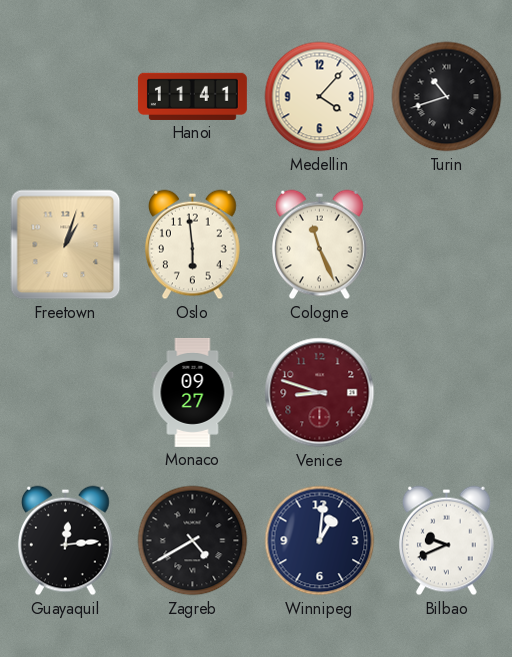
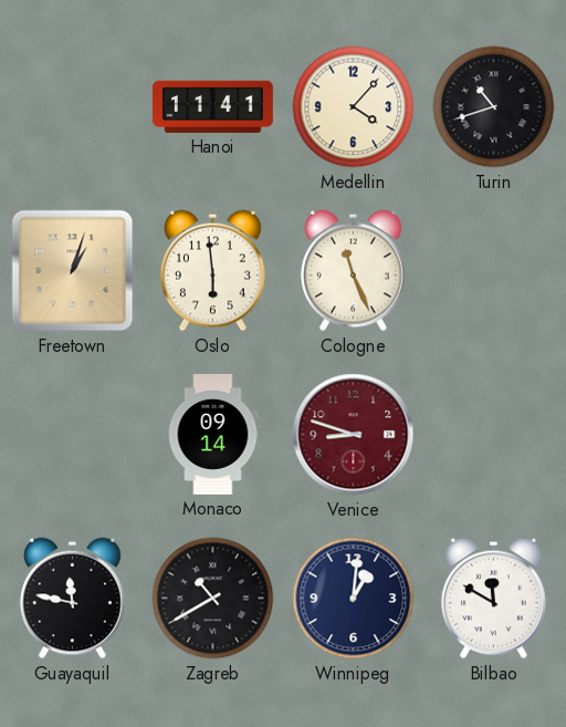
Monaco: 09:27 -> 09:14
Guayaquil: 12:14 -> 11:47
Zagreb: 4:40 -> 10:40
Bilbao: 9:41 -> 11:50
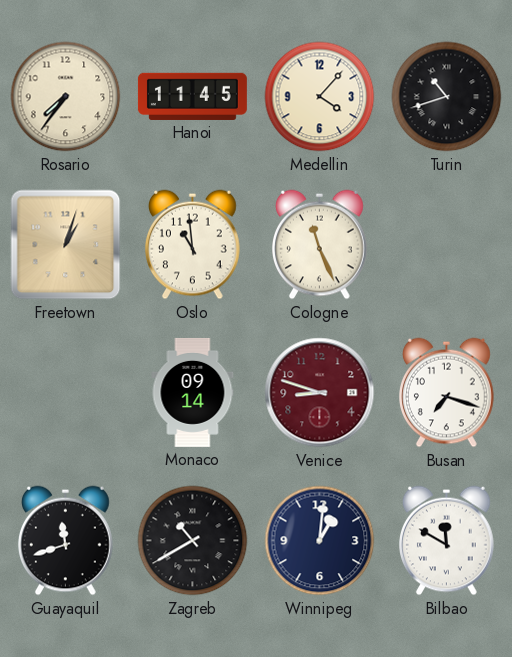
Rosario: none -> 7:36
Hanoi: 11:41 -> 11:45
Oslo: 5:59 -> 10:59
Busan: none -> 7:18
Guayaquil: 11:47 -> 11:42
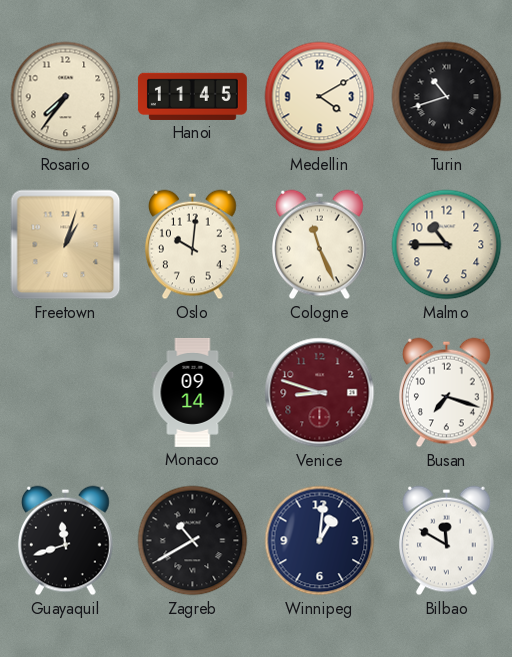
Medellin: 4:07 -> 4:10
Oslo: 10:59 -> 10:01
Malmo: none -> 10:45
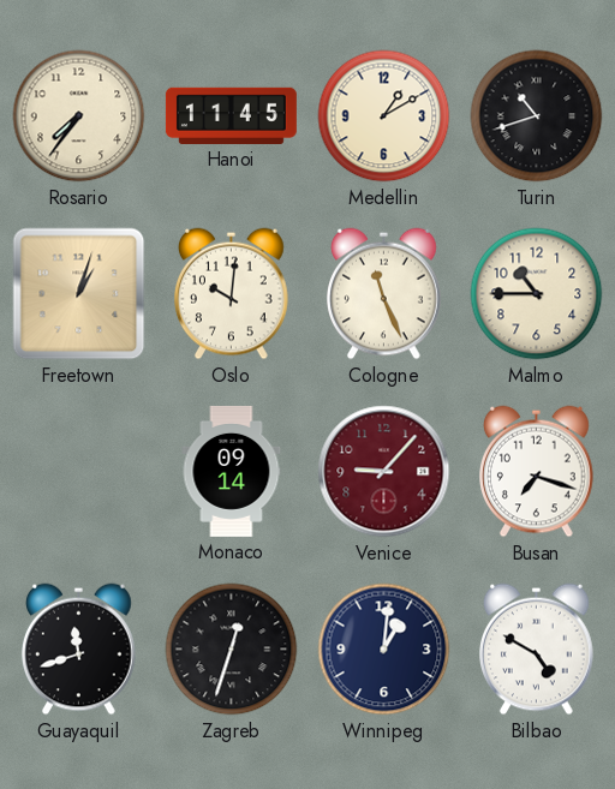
Medellin: 4:10 -> 1:10
Venice: 8:48 -> 9:07
Zagreb: 10:40 -> 12:33
Bilbao: 11:50 -> 4:50
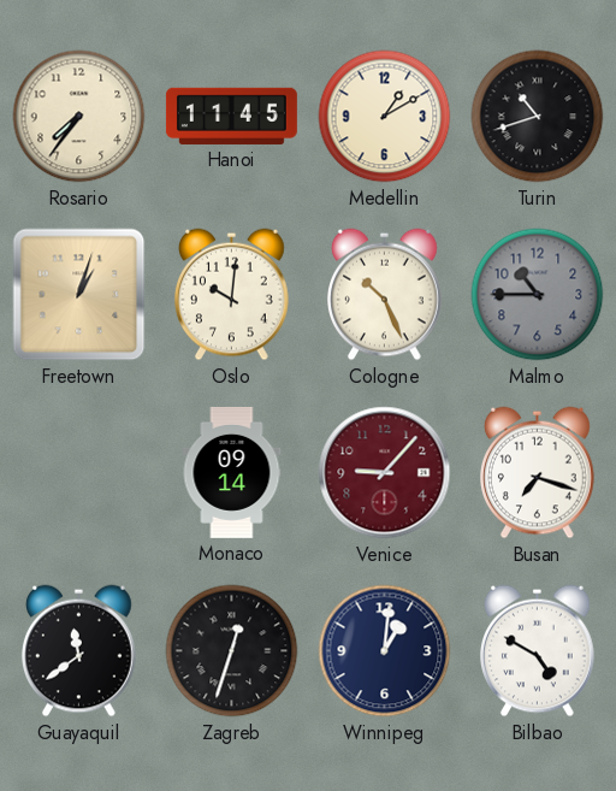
Cologne: 11:26 -> 10:26
Malmo dial: cream -> grey
Guayaquil: 11:42 -> 11:39
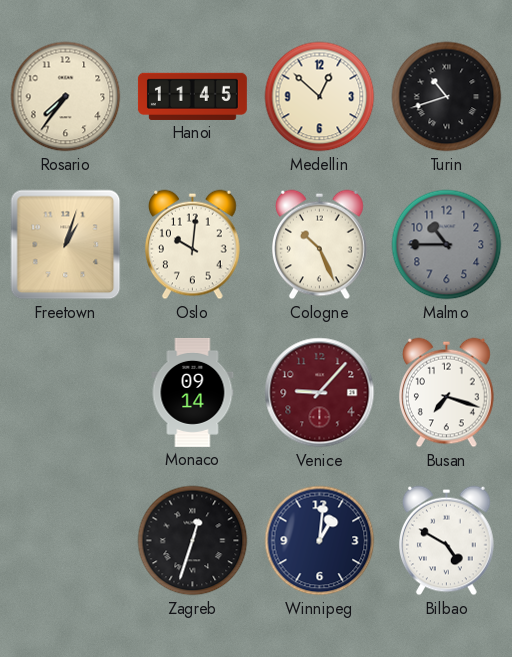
Medellin: 1:10 -> 12:52
Guayaquil: 11:39 -> none
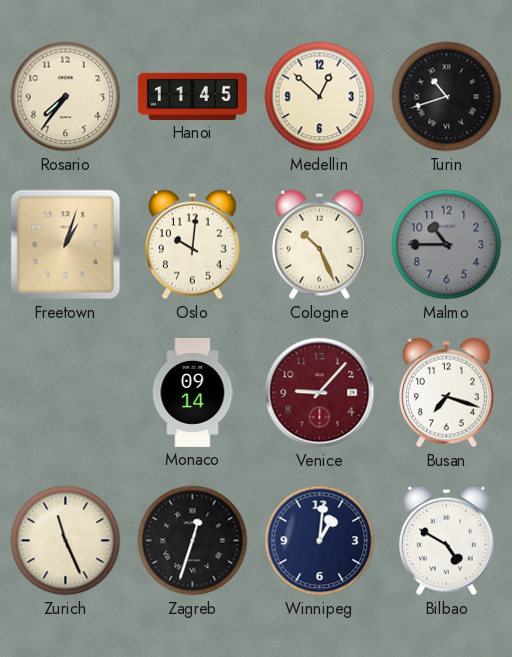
Zurich: none -> 11:26
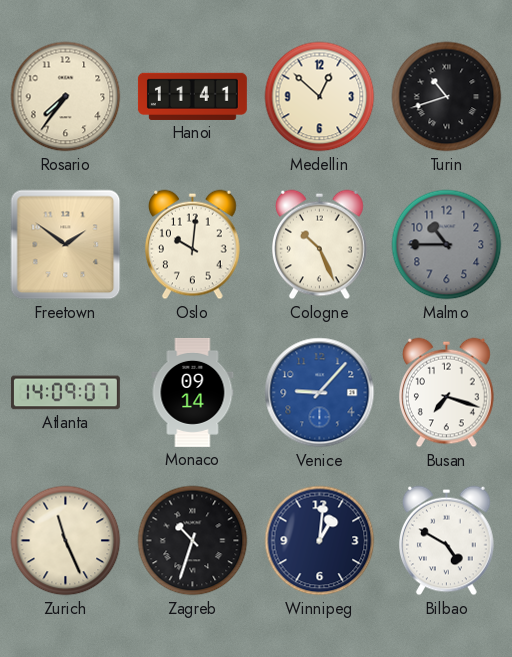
Hanoi: 11:45 -> 11:41
Freetown: 1:03 -> 1:51
Atlanta: none -> 14:09
Venice dial: burgundy -> blue
Zagreb: 12:33 -> 10:33
